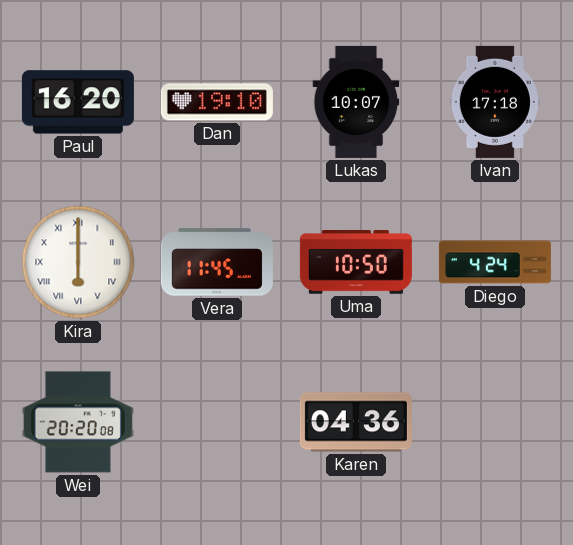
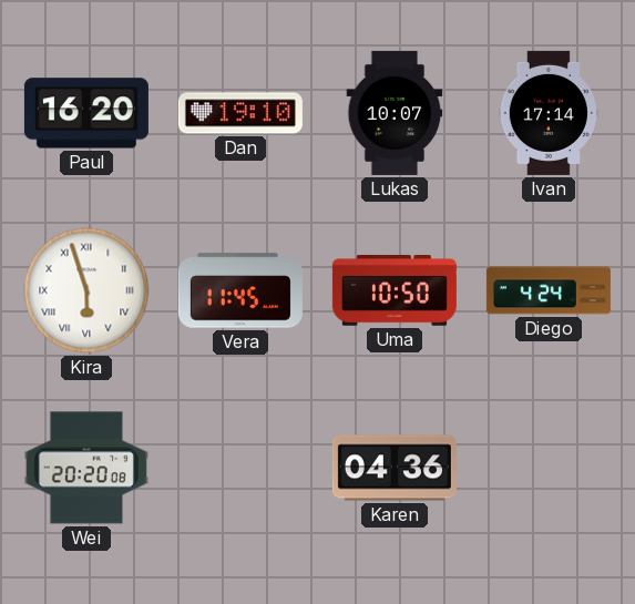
Ivan: 17:18 -> 17:14
Kira: 6:00 -> 5:57
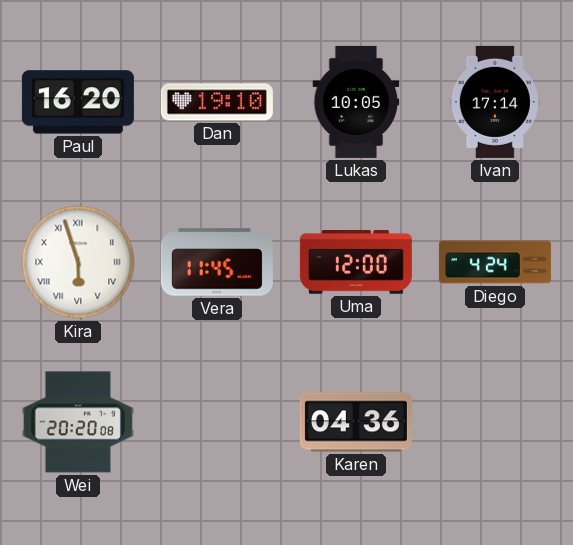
Lukas: 10:07 -> 10:05
Uma: 10:50 -> 12:00
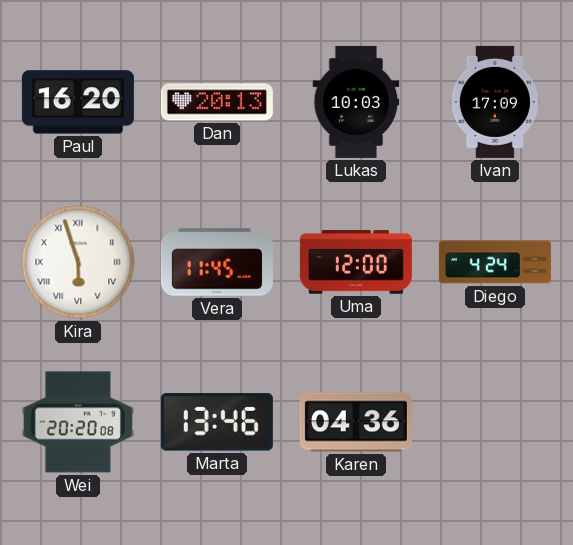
Dan: 19:10 -> 20:13
Lukas: 10:05 -> 10:03
Ivan: 17:14 -> 17:09
Marta: none -> 13:46
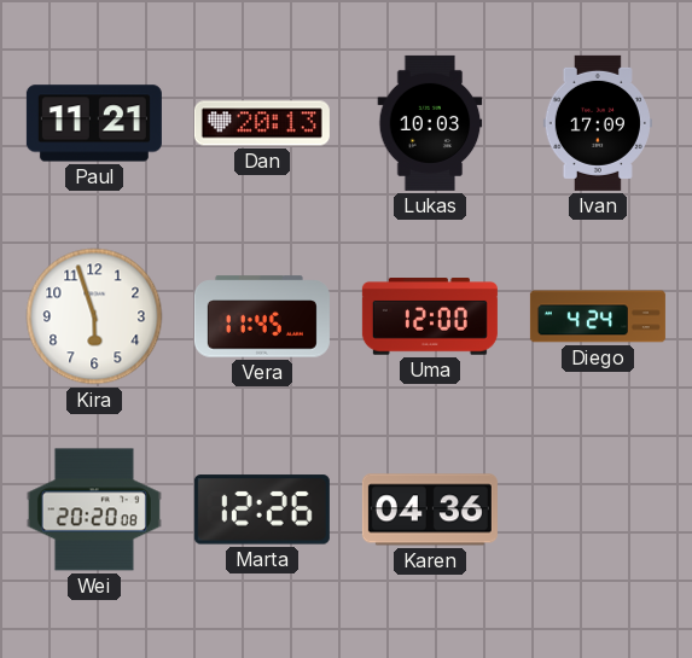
Paul: 16:20 -> 11:21
Kira numerals: Roman -> Arabic
Marta: 13:46 -> 12:26
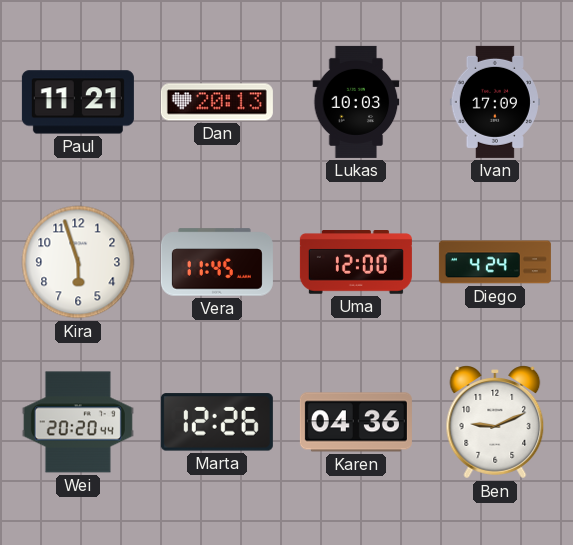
Wei: 20:20:08 -> 20:20:44
Ben: none -> 9:11
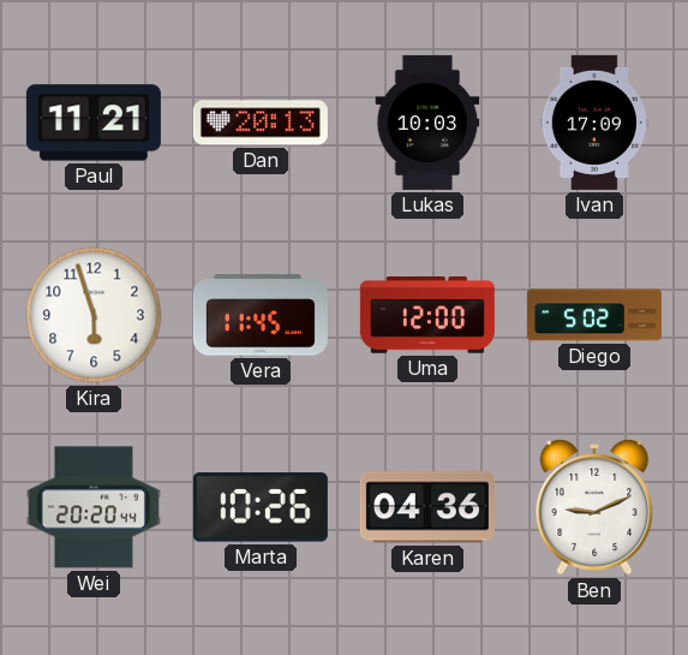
Diego: 4:24 -> 5:02
Marta: 12:26 -> 10:26
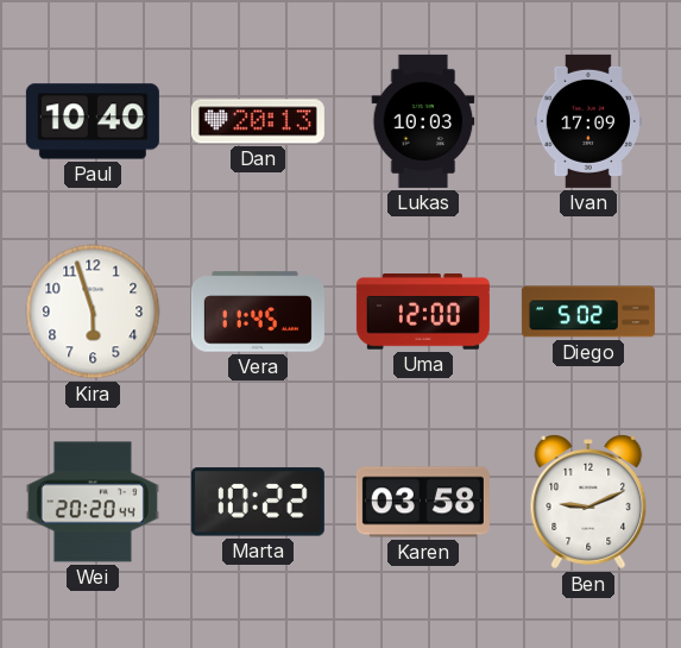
Paul: 11:21 -> 10:40
Marta: 10:26 -> 10:22
Karen: 04:36 -> 03:58
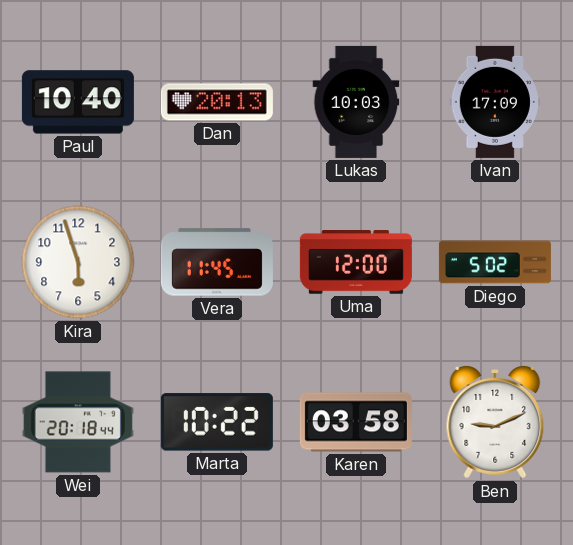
Wei: 20:20 -> 20:18
